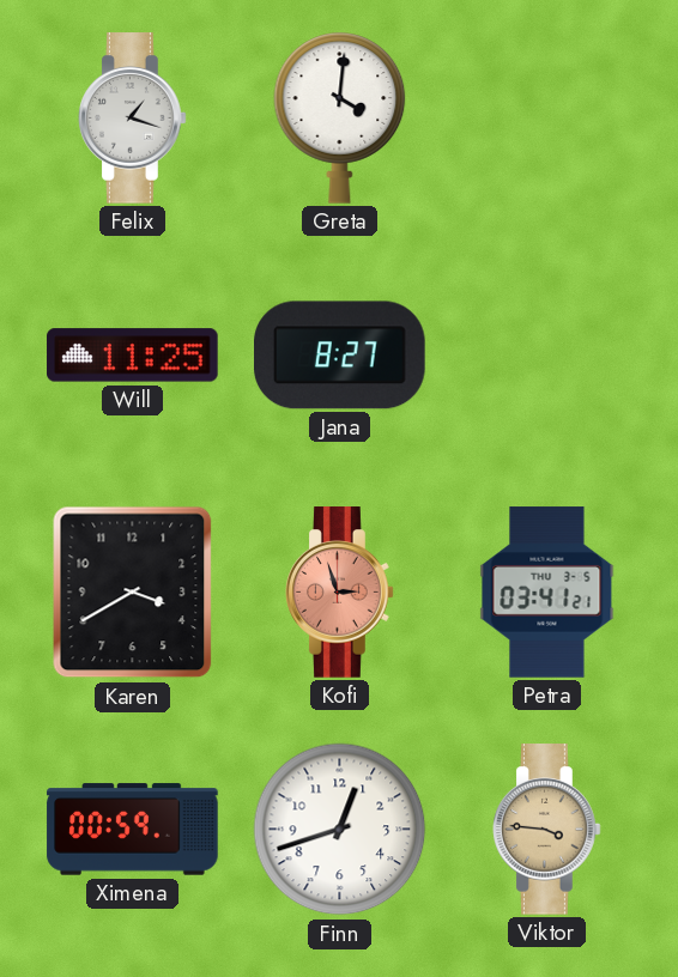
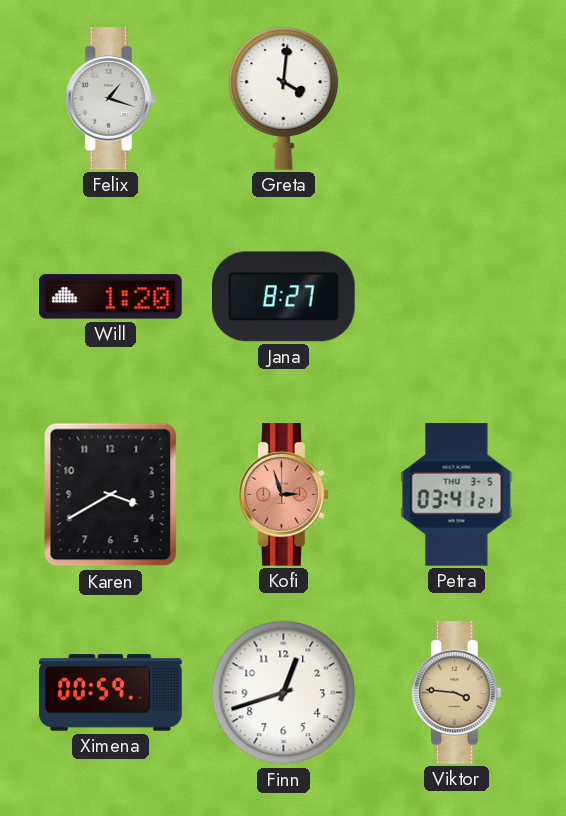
Will: 11:25 -> 1:20
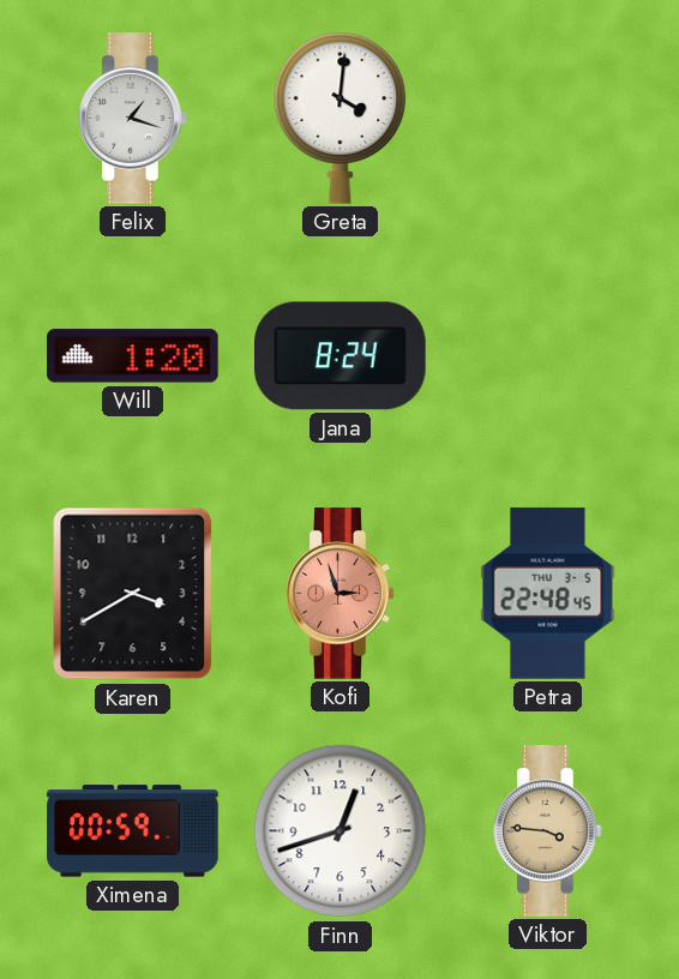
Jana: 8:27 -> 8:24
Petra: 03:41 -> 22:48
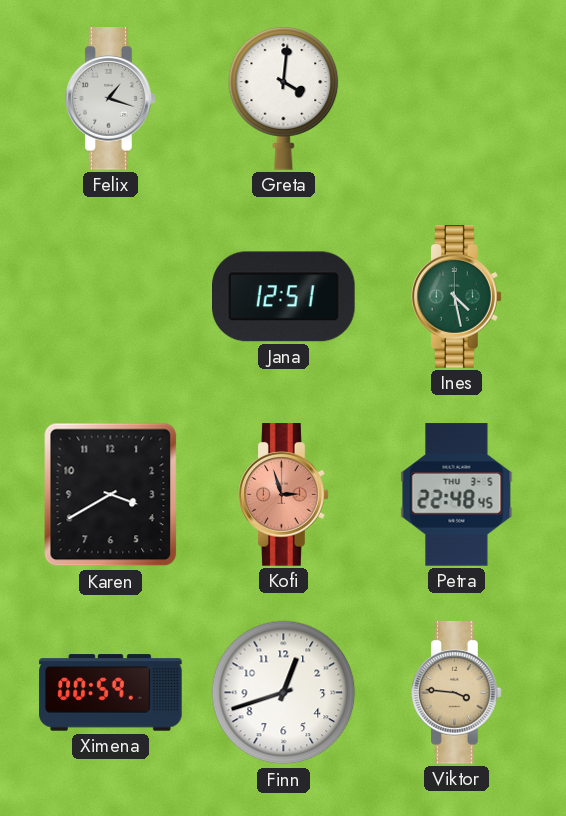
Will: 1:20 -> none
Jana: 8:24 -> 12:51
Ines: none -> 4:28
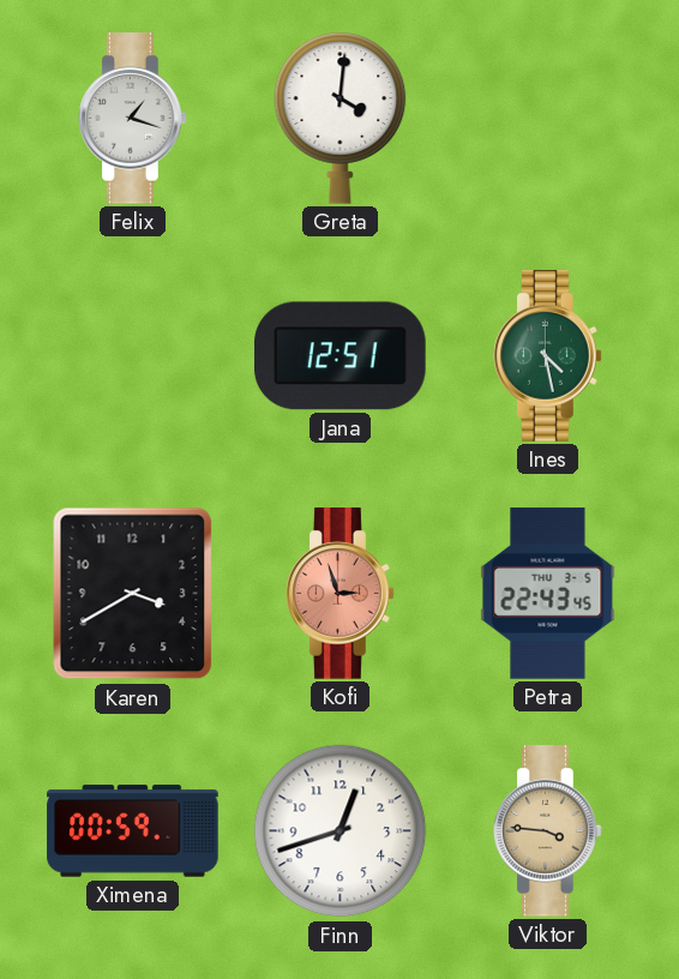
Petra: 22:48 -> 22:43
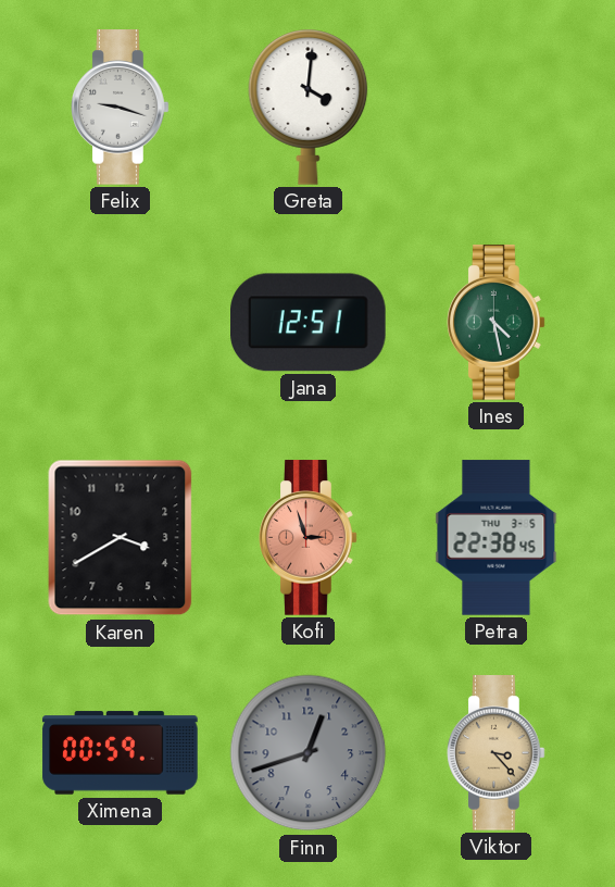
Felix: 1:18 -> 9:18
Petra: 22:43 -> 22:38
Finn dial: white -> grey
Viktor: 3:46 -> 3:23
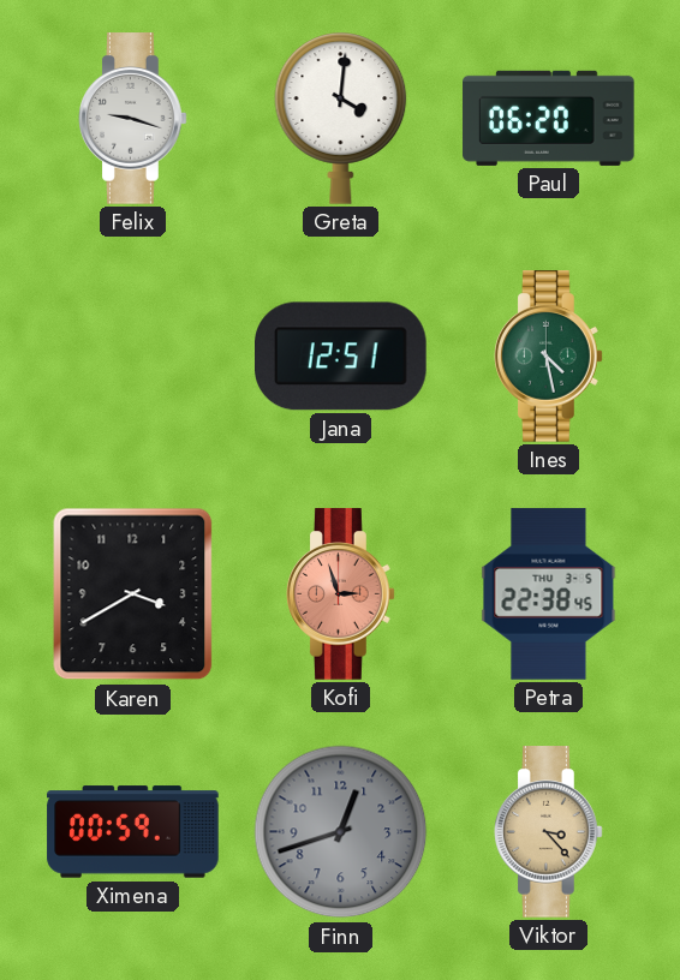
Paul: none -> 06:20
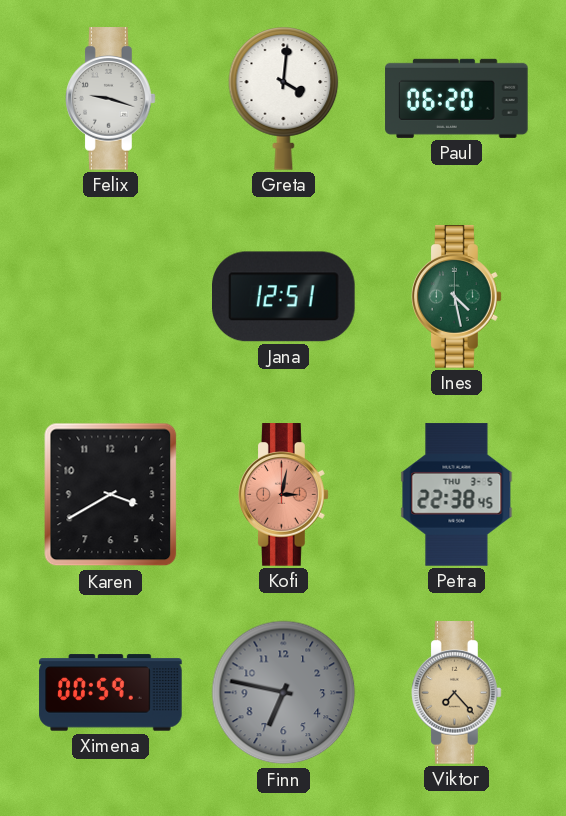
Kofi: 2:57 -> 3:02
Finn: 12:42 -> 6:47
Viktor: 3:23 -> 7:23
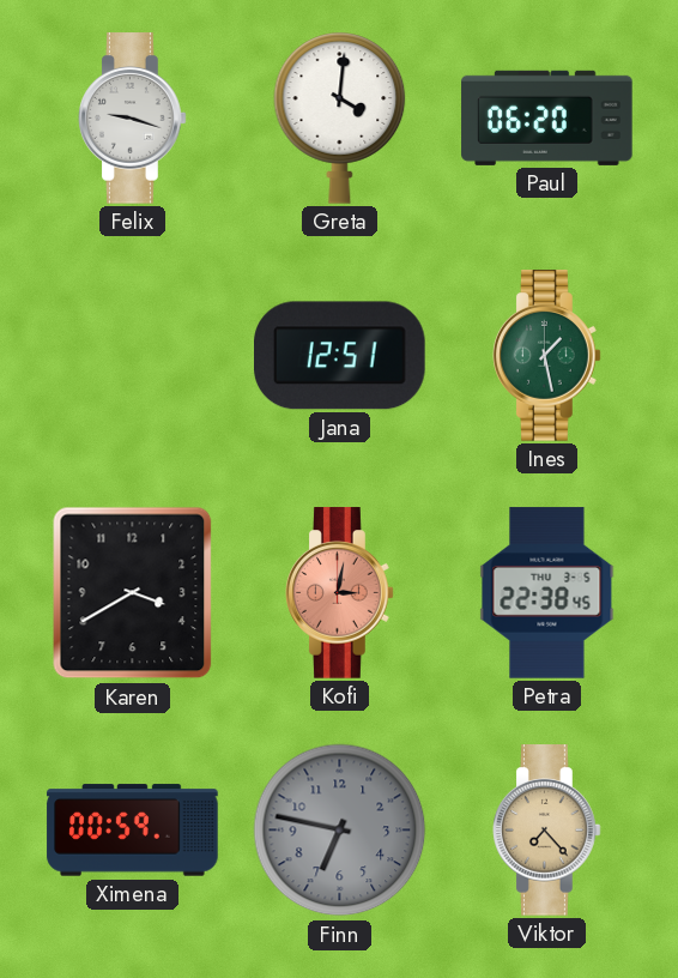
Ines: 4:28 -> 1:28
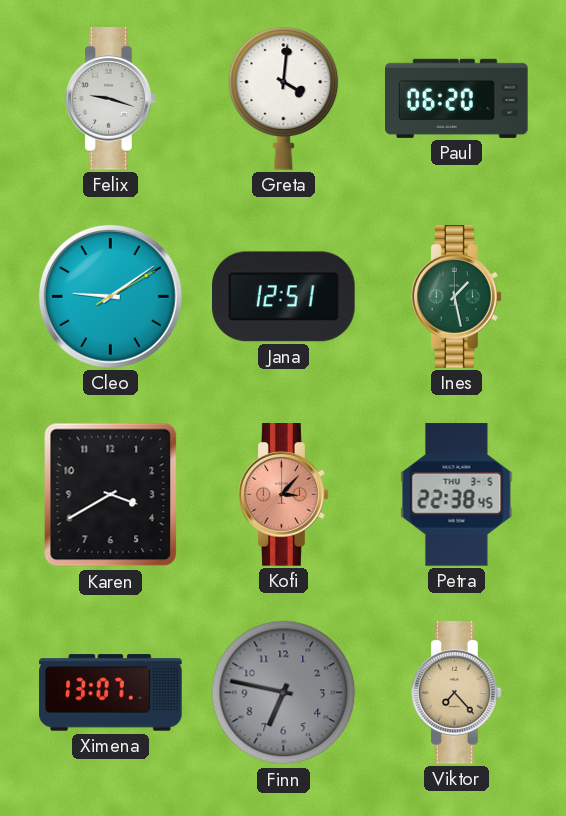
Cleo: none -> 9:09
Kofi: 3:02 -> 3:07
Ximena: 00:59 -> 13:07
